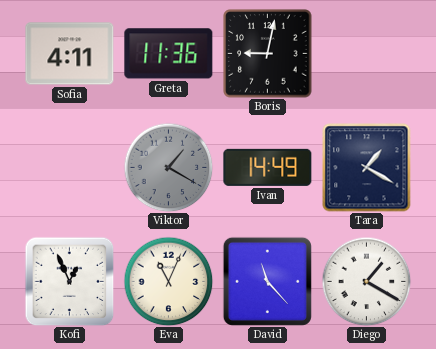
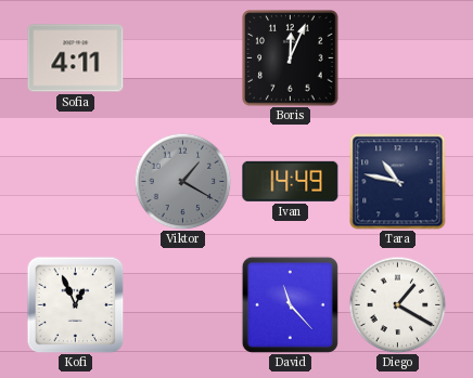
Greta: 11:36 -> none
Boris: 9:02 -> 12:04
Tara: 1:20 -> 10:47
Eva: 11:04 -> none
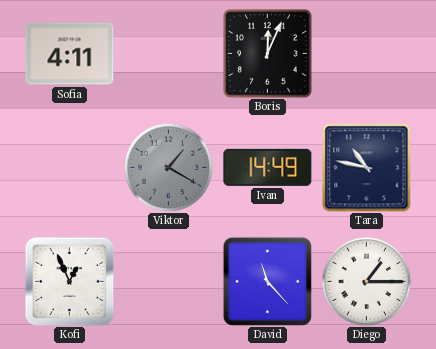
Diego: 1:20 -> 1:15
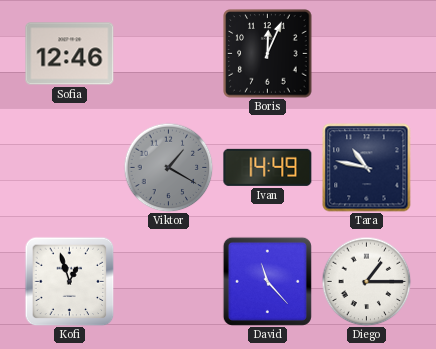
Sofia: 4:11 -> 12:46
Kofi: 12:56 -> 12:57
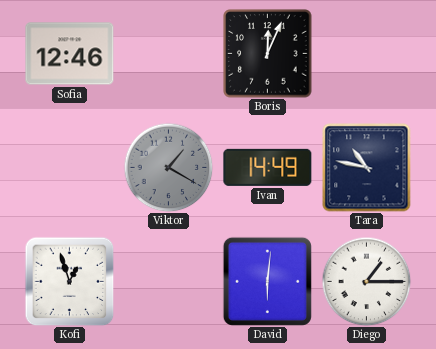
David: 11:23 -> 6:01
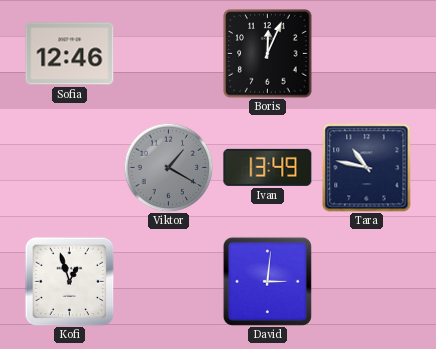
Ivan: 14:49 -> 13:49
David: 6:01 -> 3:01
Diego: 1:15 -> none
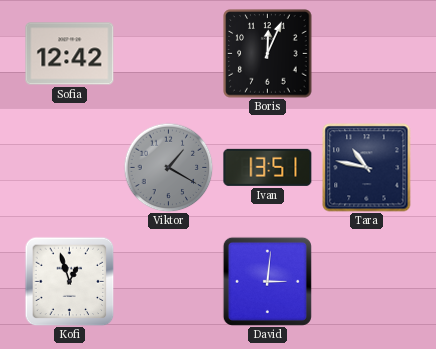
Sofia: 12:46 -> 12:42
Ivan: 13:49 -> 13:51
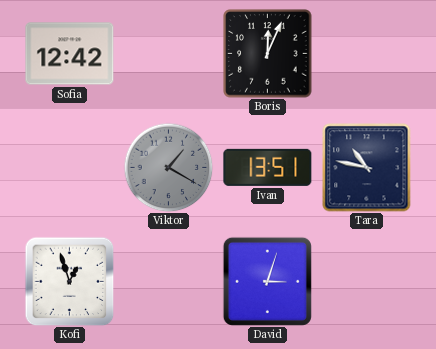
David: 3:01 -> 3:03
